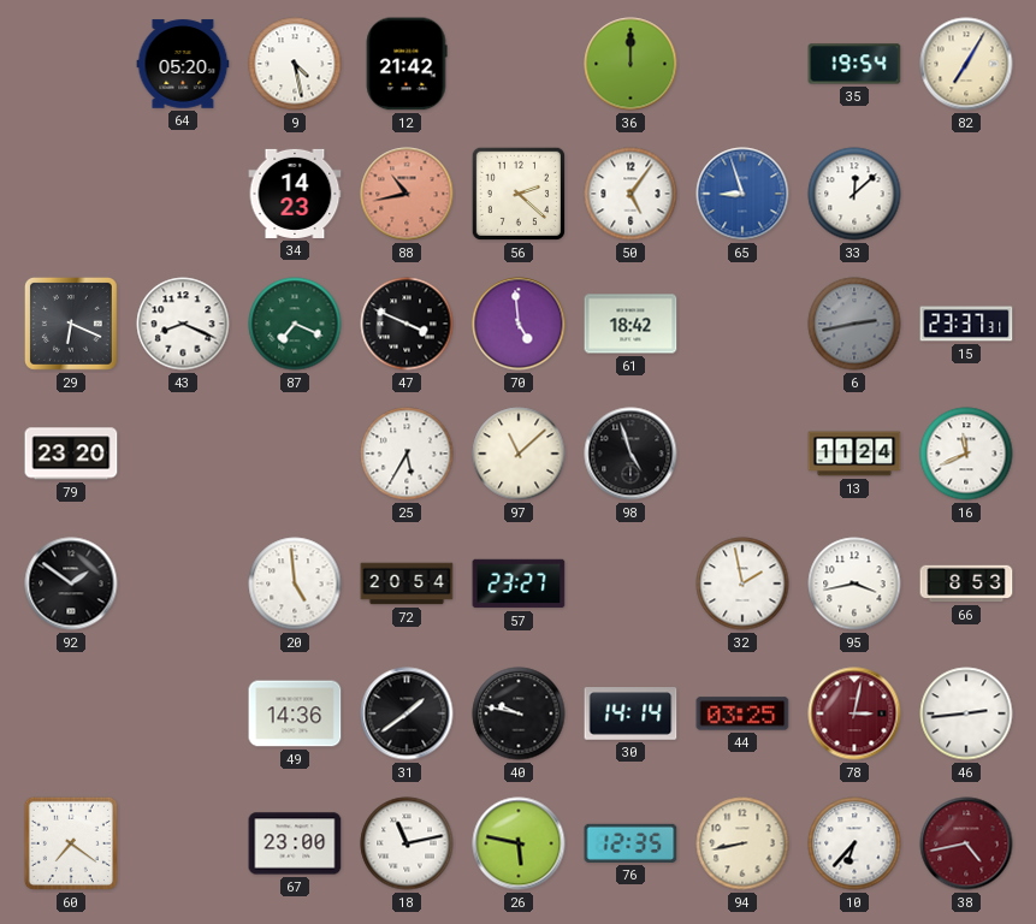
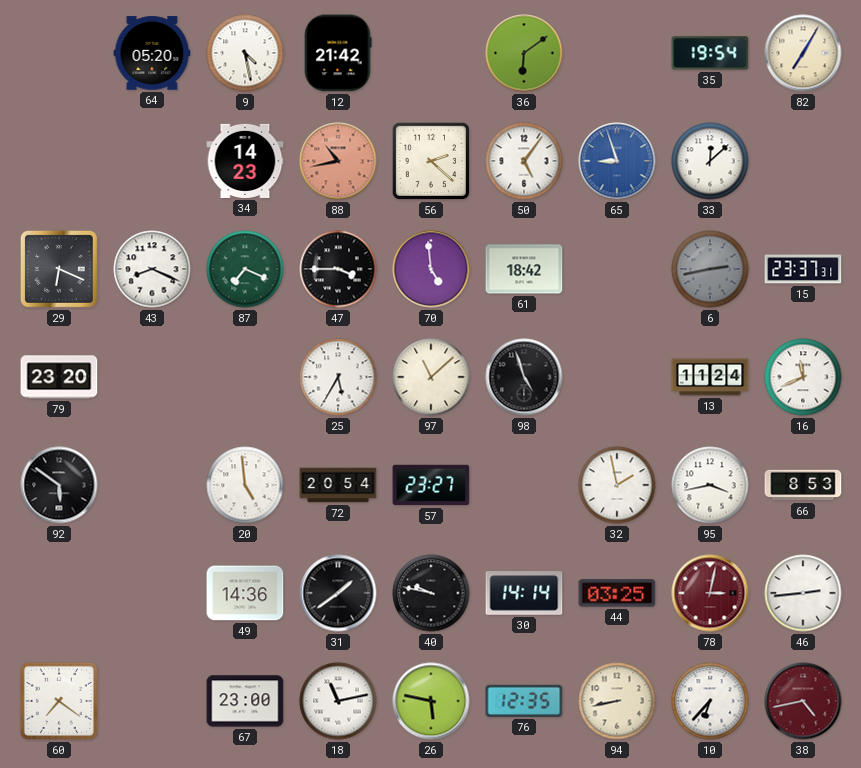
36: 12:00 -> 6:09
47: 3:49 -> 3:45
92: 1:51 -> 5:51
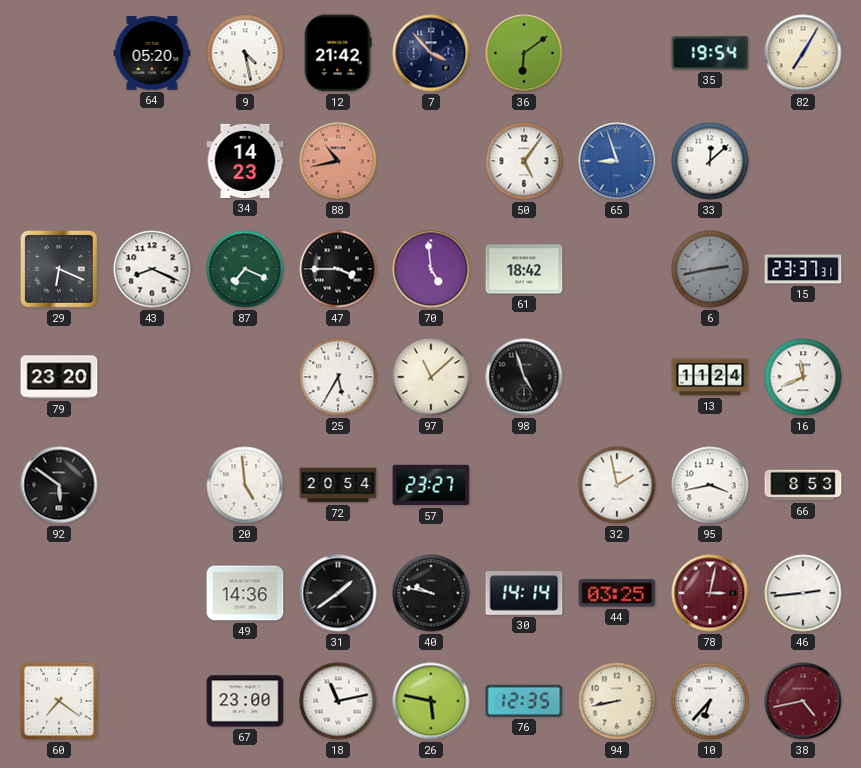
7: none -> 3:53
56: 2:22 -> none
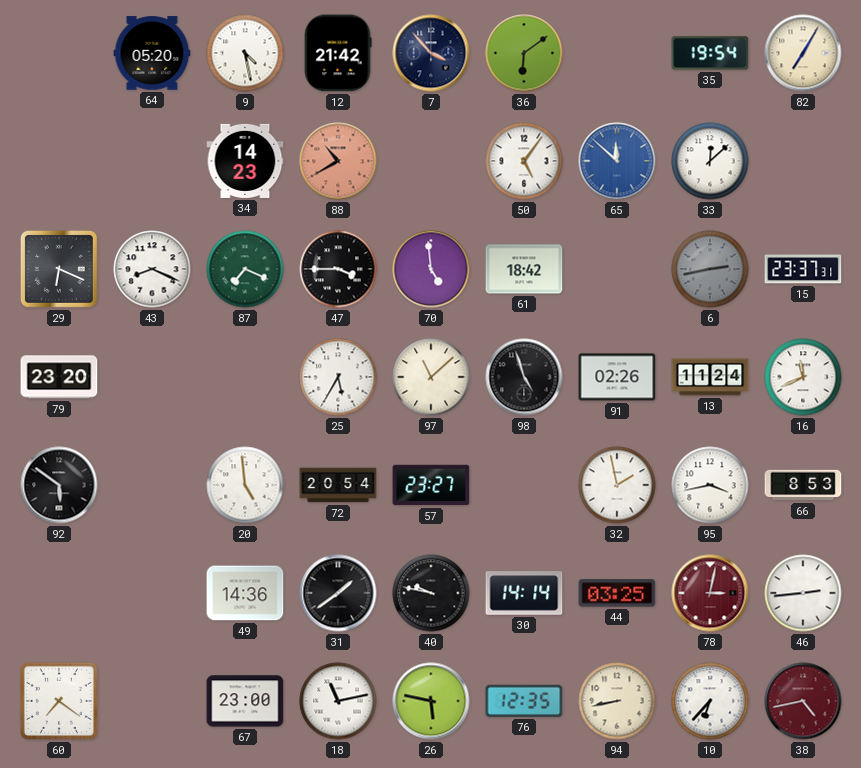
88: 10:43 -> 10:40
65: 8:57 -> 11:52
91: none -> 02:26
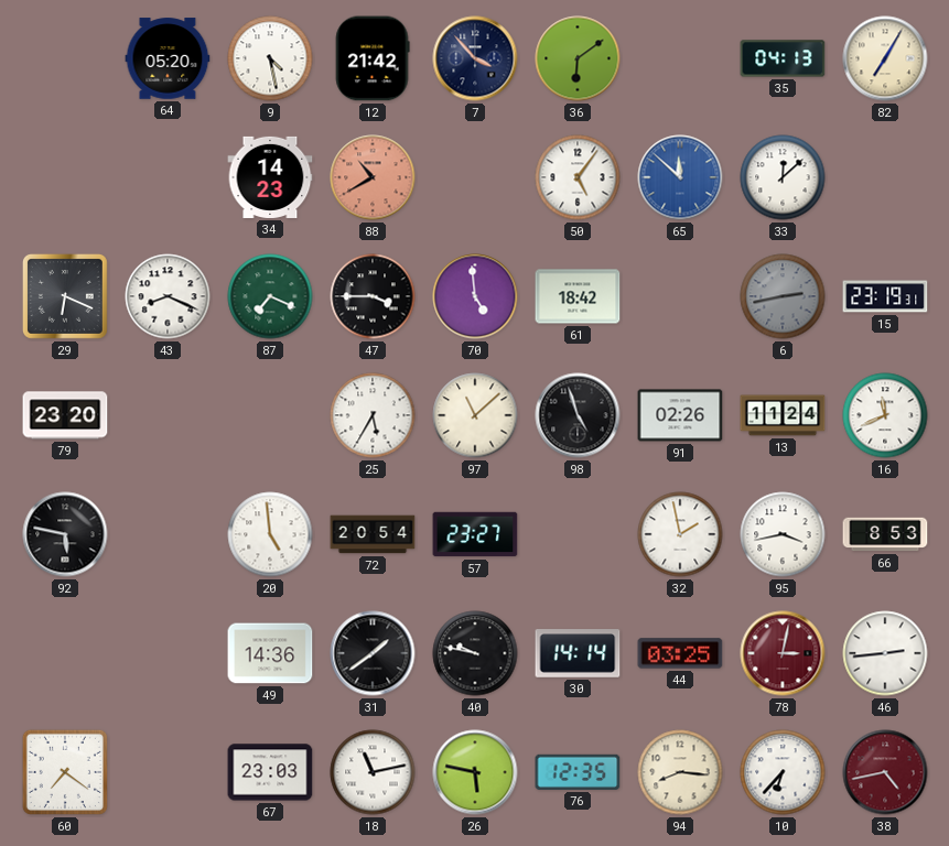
35: 19:54 -> 04:13
15: 23:37 -> 23:19
92: 5:51 -> 5:47
67: 23:00 -> 23:03
94: 8:43 -> 8:16
